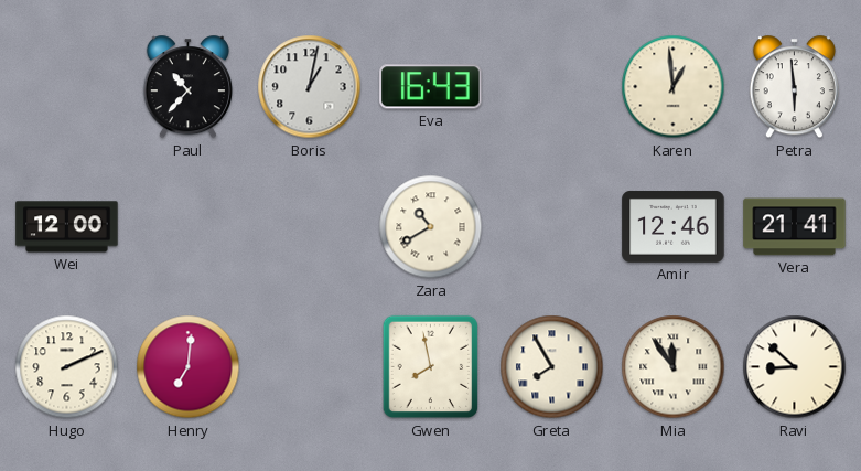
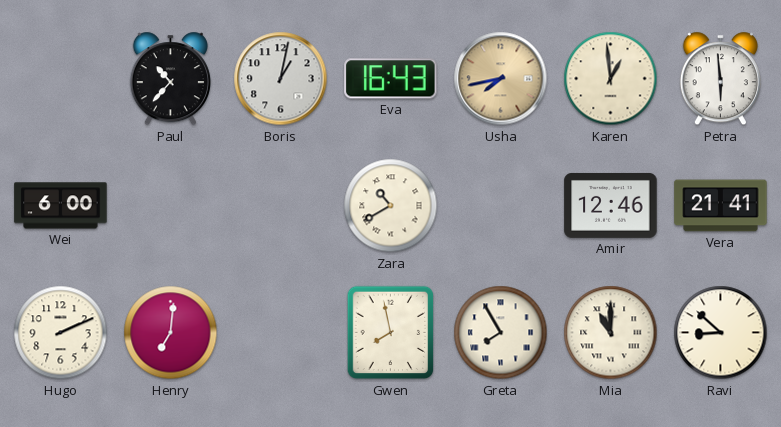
Usha: none -> 7:43
Wei: 12:00 -> 6:00
Mia: 11:54 -> 11:00
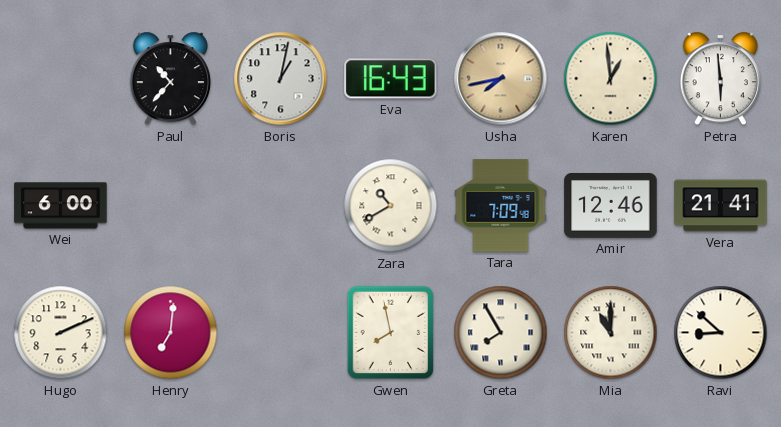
Tara: none -> 7:09
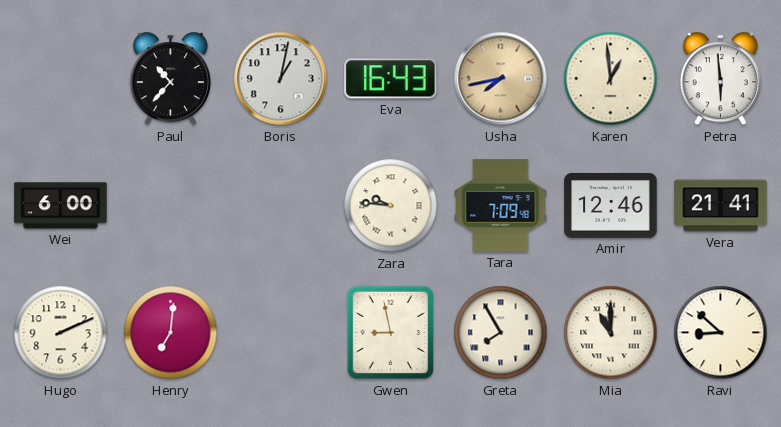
Zara: 10:40 -> 9:46
Gwen: 7:58 -> 8:58
